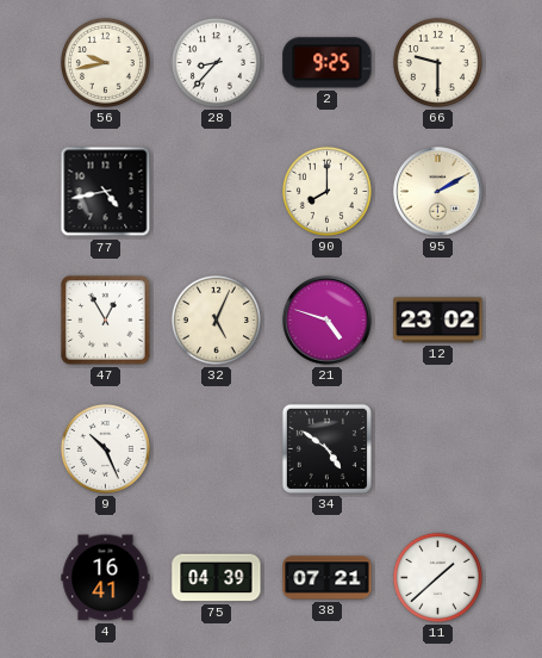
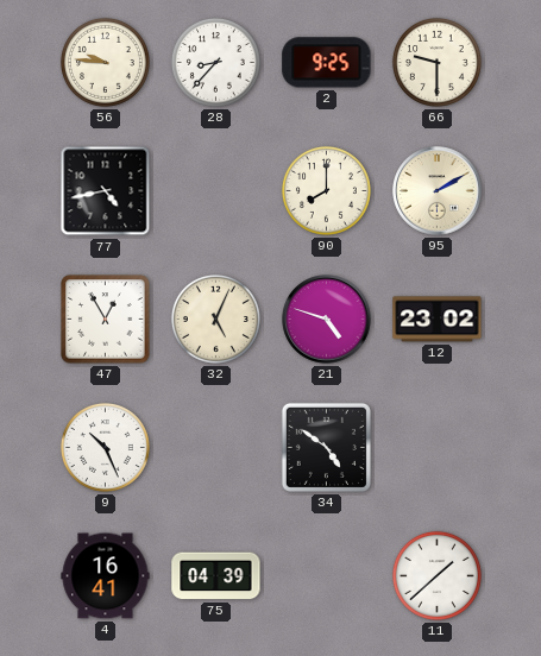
56: 9:43 -> 9:46
38: 07:21 -> none
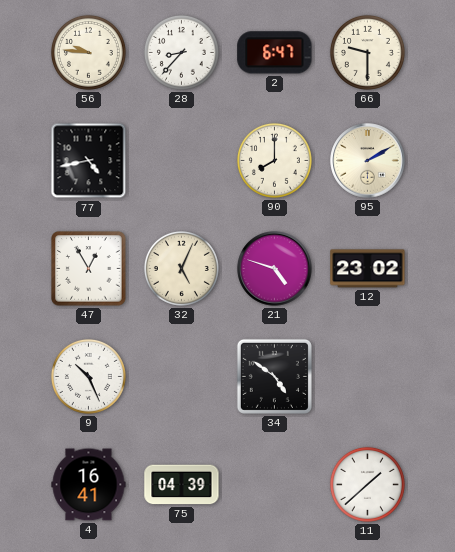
2: 9:25 -> 6:47
